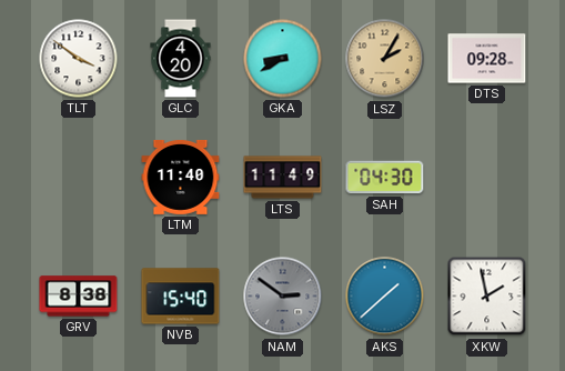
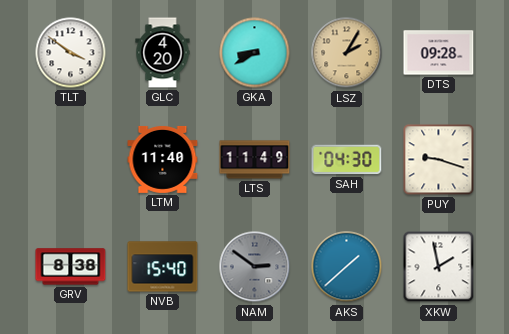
PUY: none -> 9:18
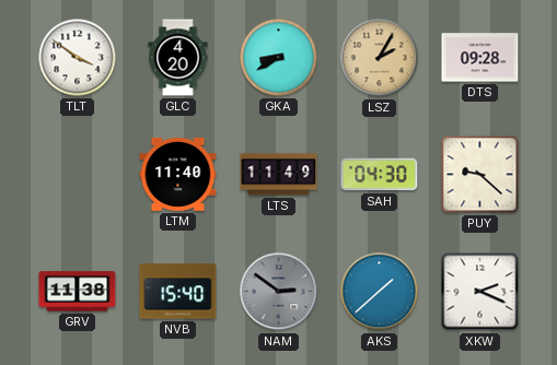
PUY: 9:18 -> 9:22
GRV: 8:38 -> 11:38
XKW: 1:58 -> 2:19
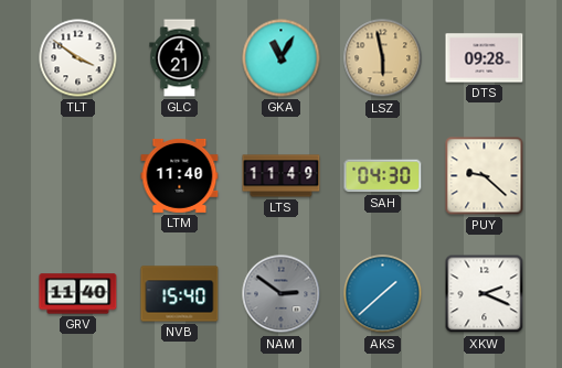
GLC: 4:20 -> 4:21
GKA: 8:40 -> 11:05
LSZ: 2:05 -> 5:58
GRV: 11:38 -> 11:40
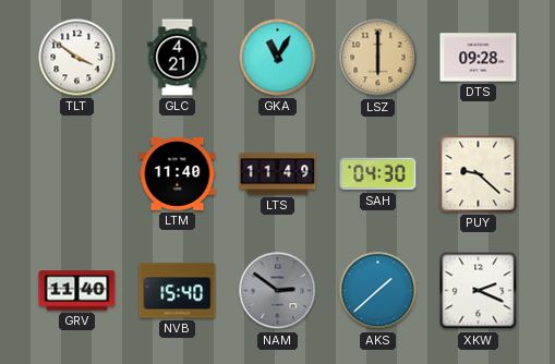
LSZ: 5:58 -> 6:00
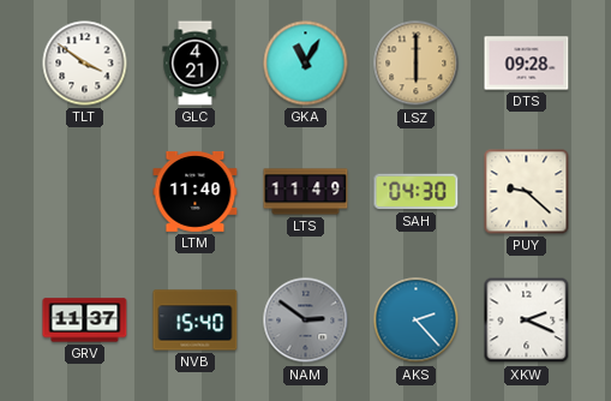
GRV: 11:40 -> 11:37
AKS: 1:38 -> 2:23
